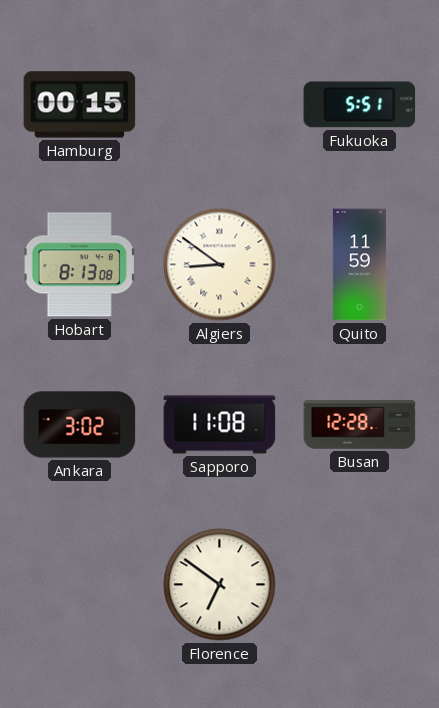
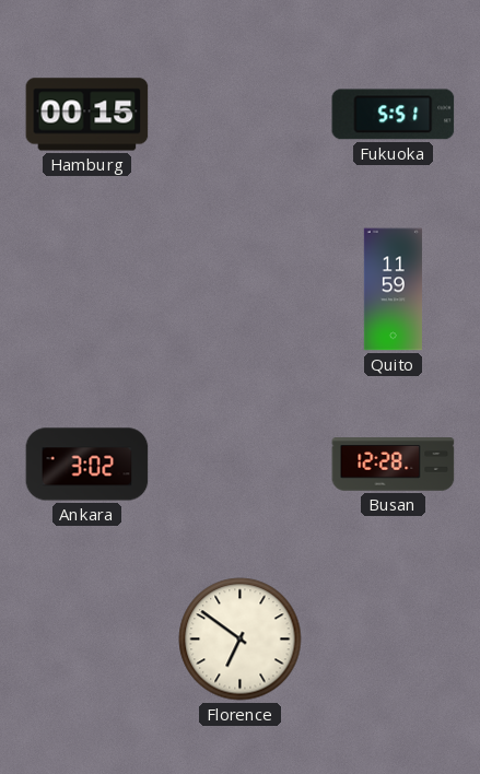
Hobart: 8:13 -> none
Algiers: 8:51 -> none
Sapporo: 11:08 -> none
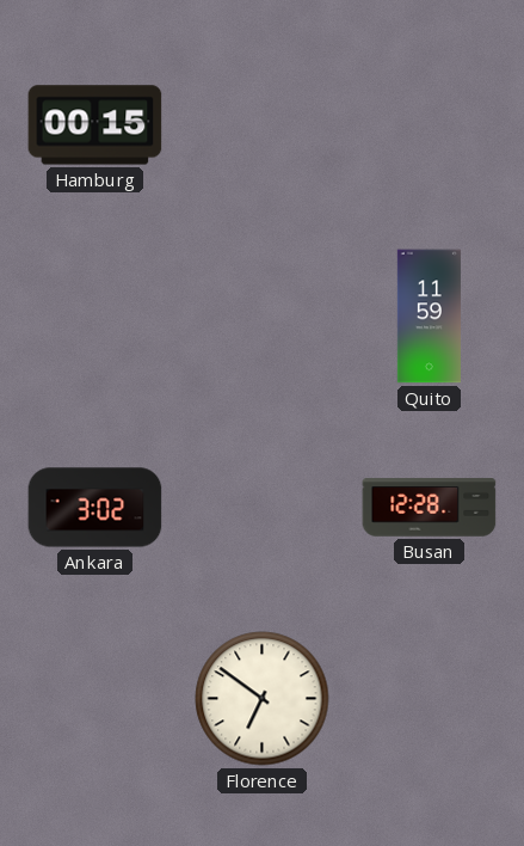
Fukuoka: 5:51 -> none
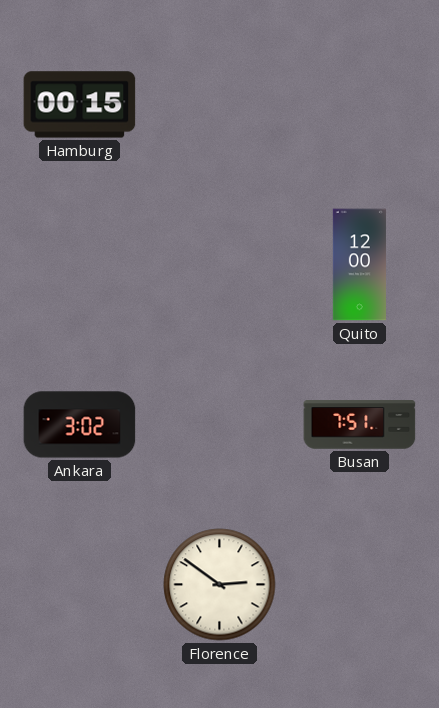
Quito: 11:59 -> 12:00
Busan: 12:28 -> 7:51
Florence: 6:51 -> 2:51
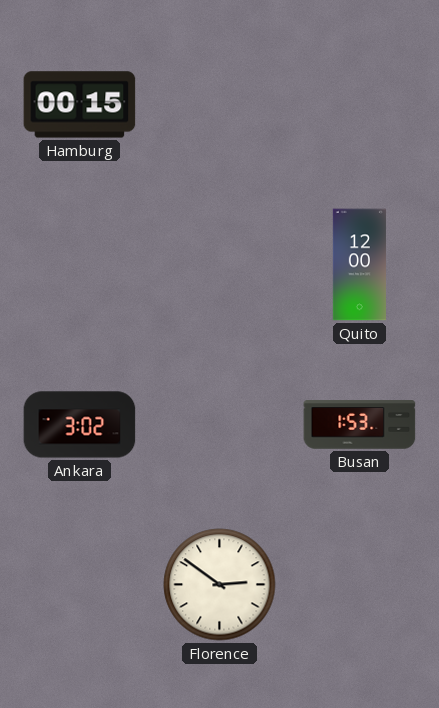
Busan: 7:51 -> 1:53
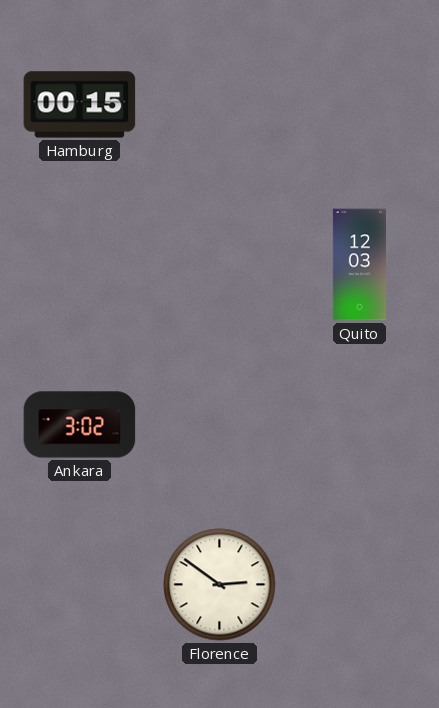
Quito: 12:00 -> 12:03
Busan: 1:53 -> none
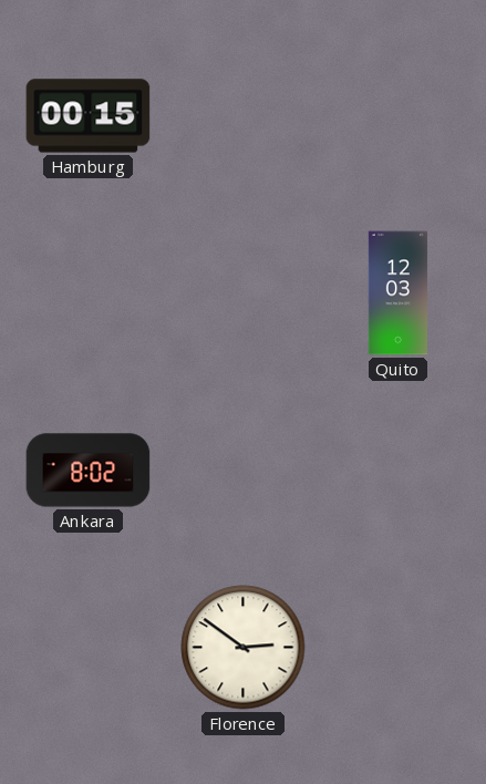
Ankara: 3:02 -> 8:02
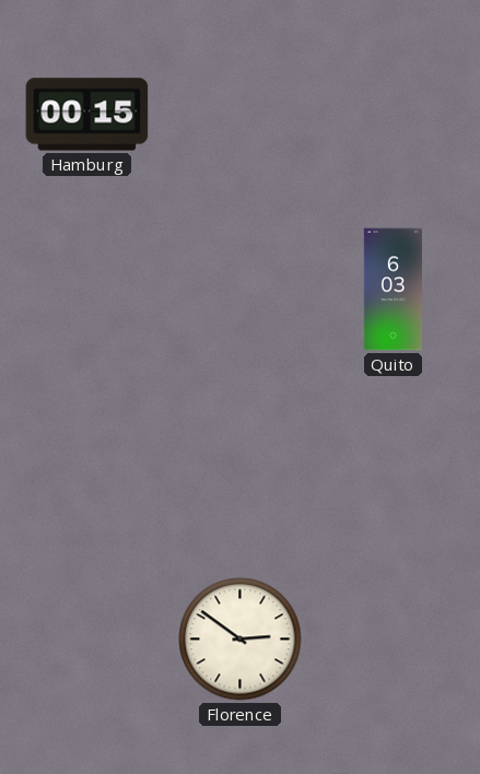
Quito: 12:03 -> 6:03
Ankara: 8:02 -> none
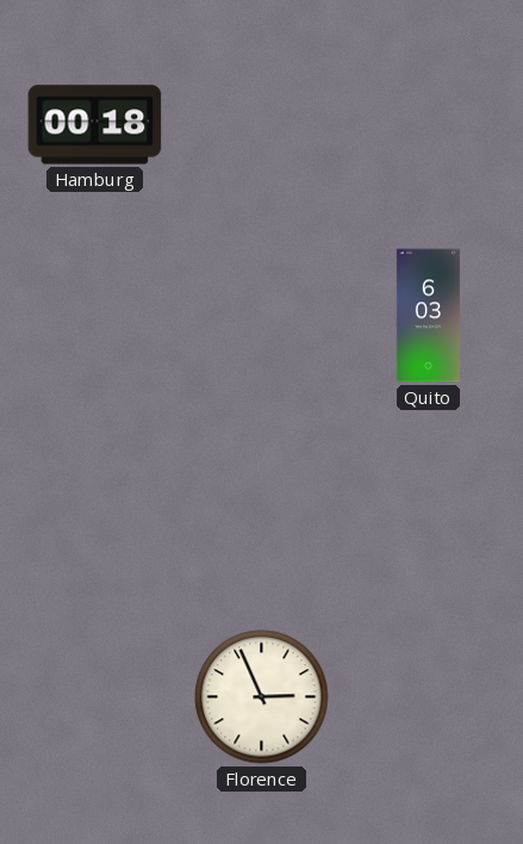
Hamburg: 00:15 -> 00:18
Florence: 2:51 -> 2:56
